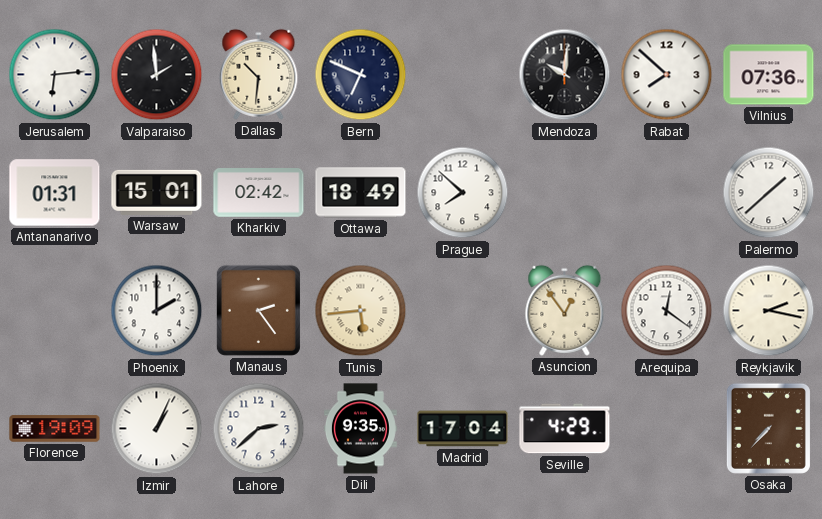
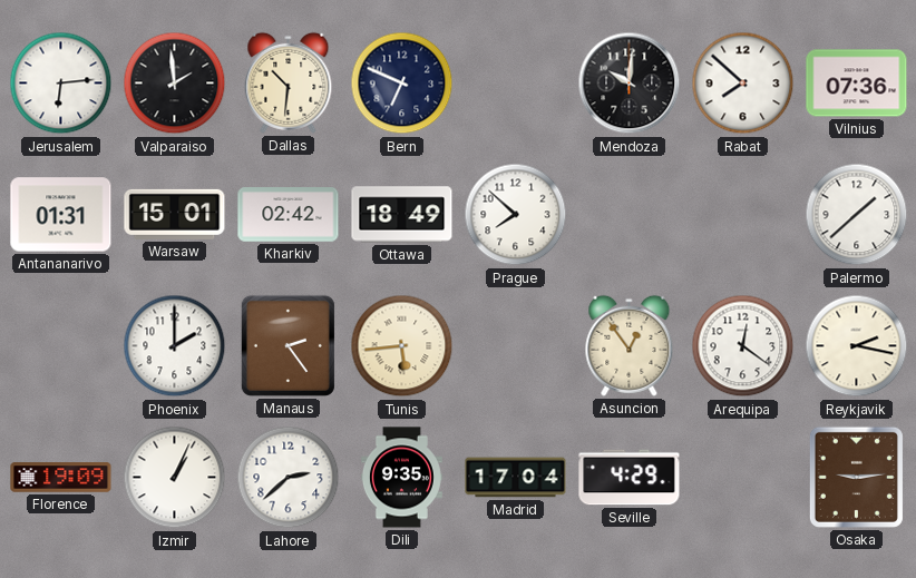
Osaka: 7:37 -> 9:14
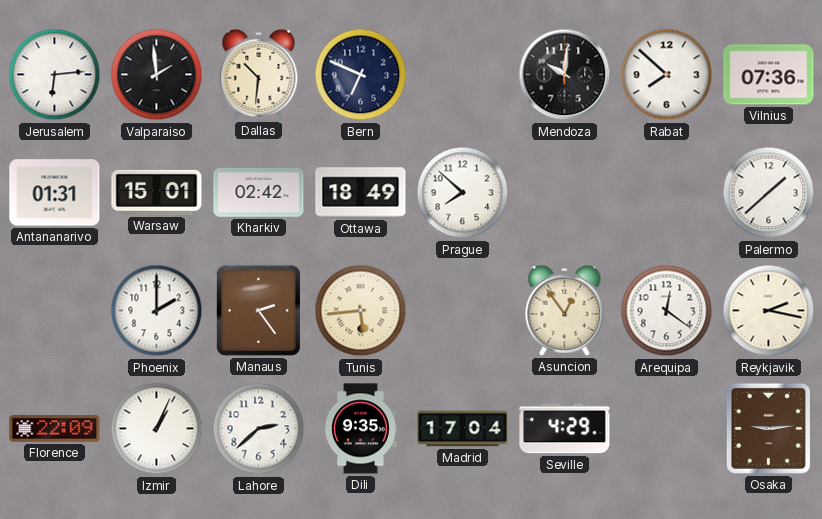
Florence: 19:09 -> 22:09
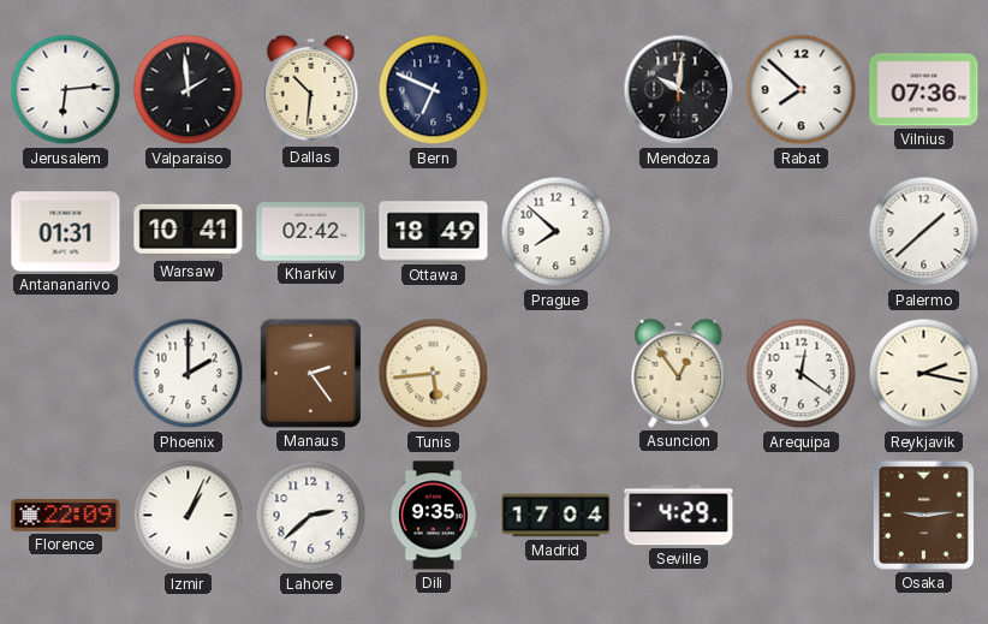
Warsaw: 15:01 -> 10:41
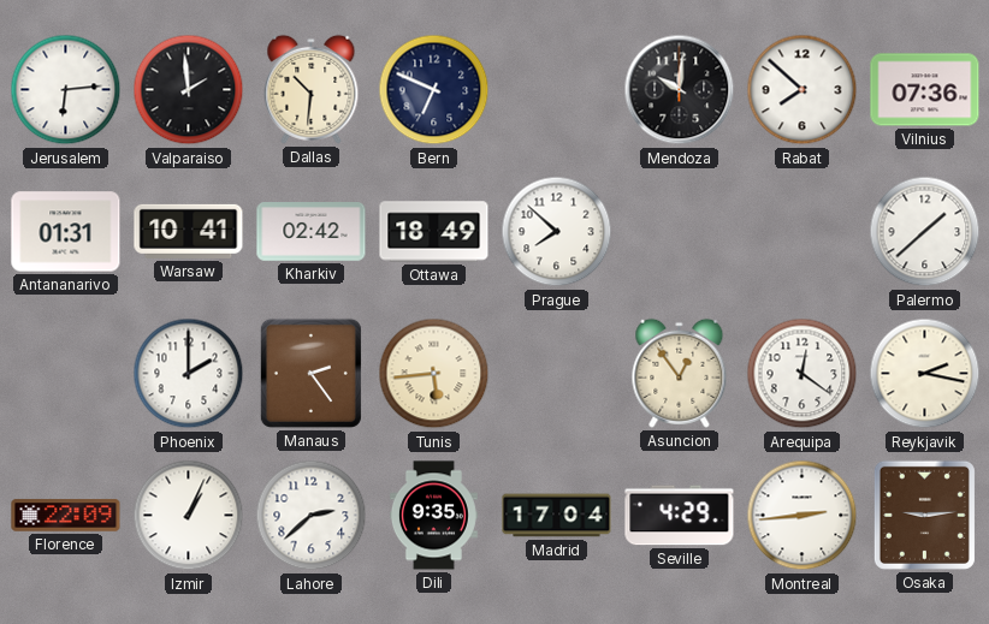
Montreal: none -> 2:44
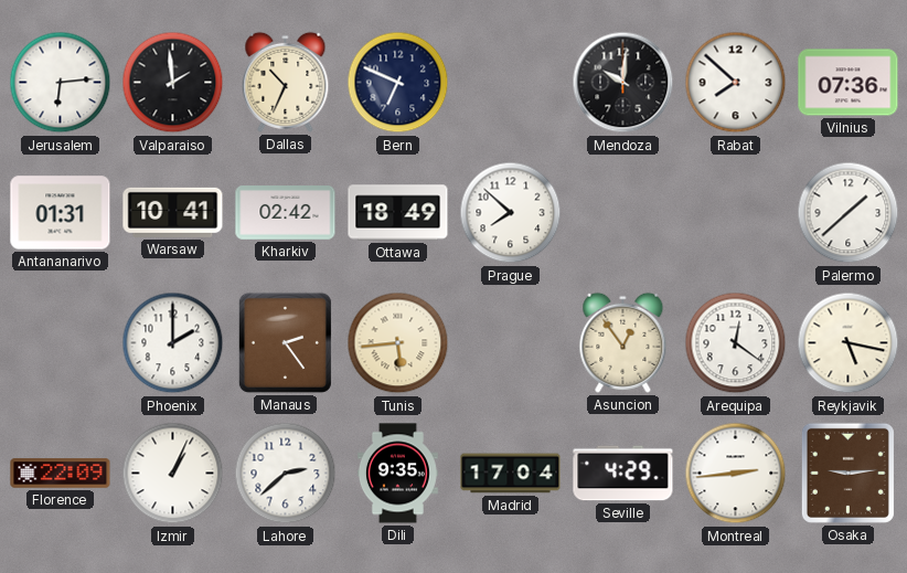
Dallas: 10:31 -> 10:34
Reykjavik: 2:17 -> 5:17
